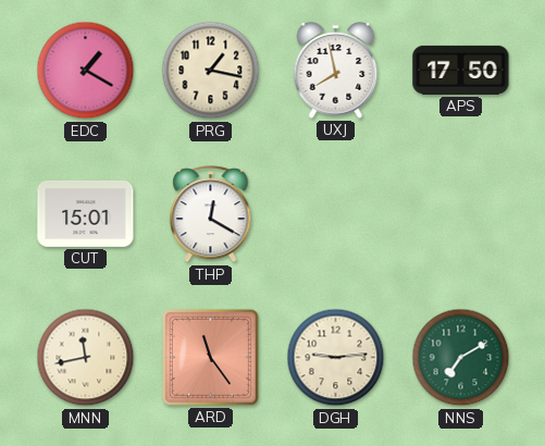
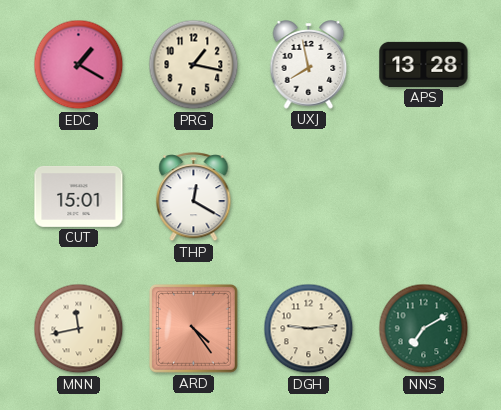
APS: 17:50 -> 13:28
ARD: 11:24 -> 4:24
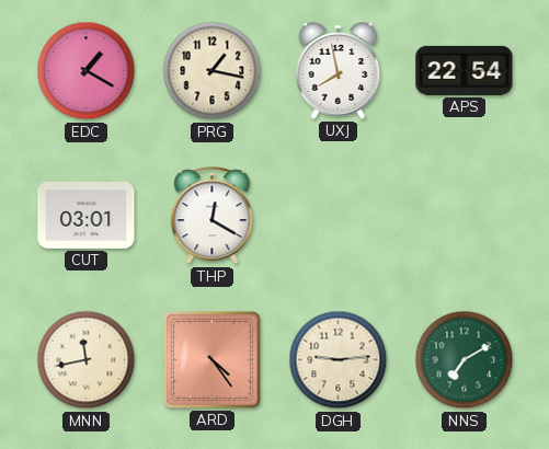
APS: 13:28 -> 22:54
CUT: 15:01 -> 03:01
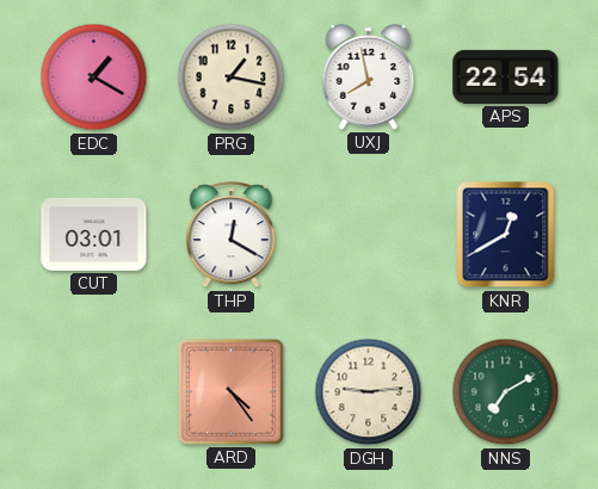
KNR: none -> 12:40
MNN: 11:43 -> none
